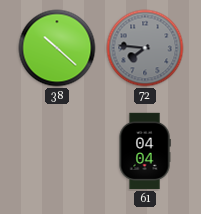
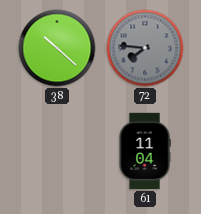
61: 04:04 -> 11:04
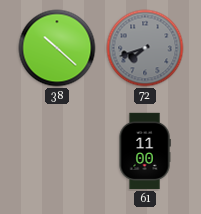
72: 7:46 -> 7:42
61: 11:04 -> 11:00
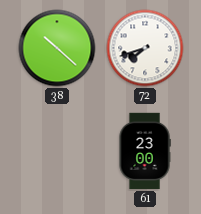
72 dial: grey -> white
61: 11:00 -> 23:00
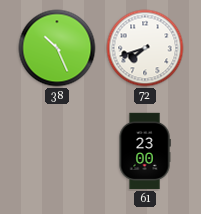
38: 10:22 -> 10:26
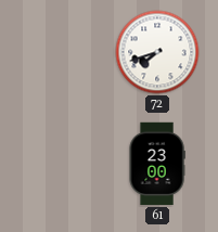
38: 10:26 -> none
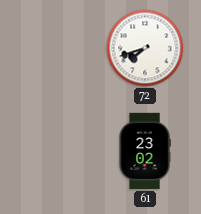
61: 23:00 -> 23:02
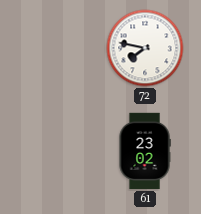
72: 7:42 -> 7:47
